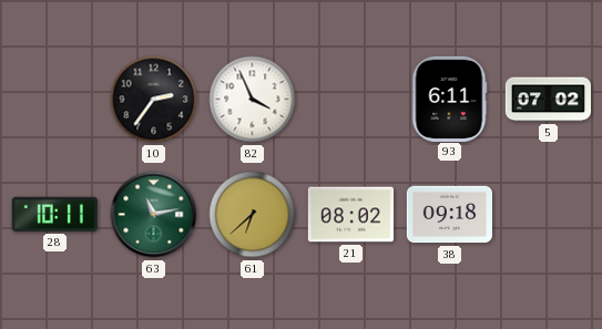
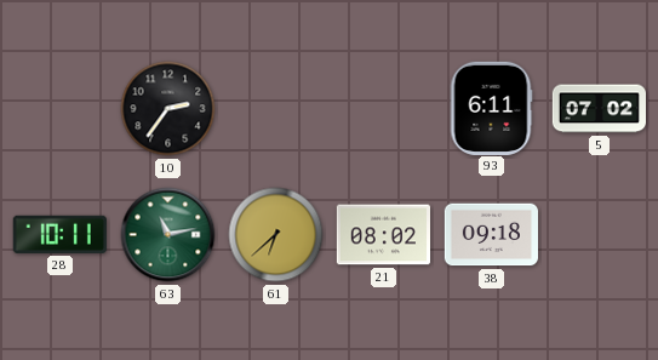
82: 3:56 -> none
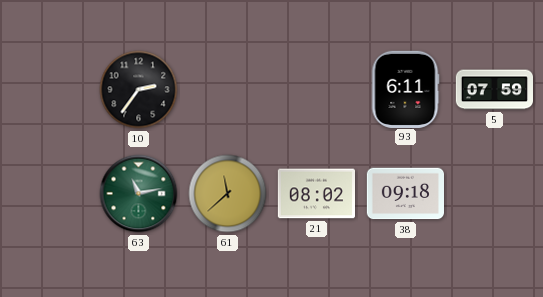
5: 07:02 -> 07:59
28: 10:11 -> none
61: 6:38 -> 11:38
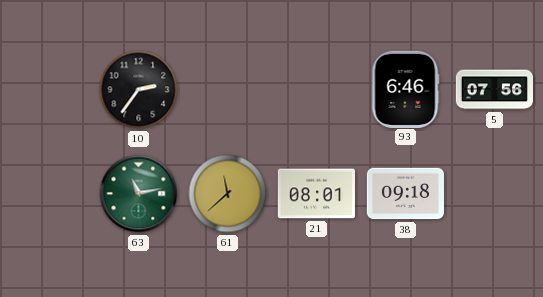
93: 6:11 -> 6:46
5: 07:59 -> 07:56
21: 08:02 -> 08:01
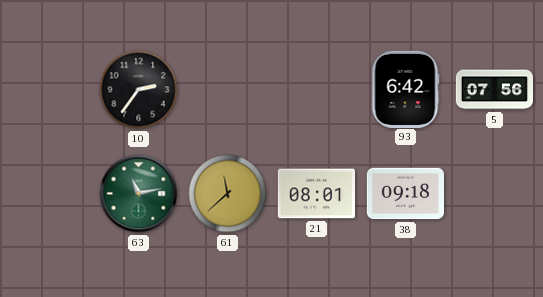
93: 6:46 -> 6:42
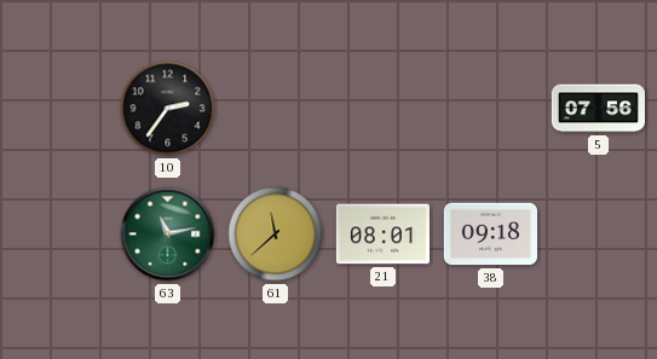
93: 6:42 -> none
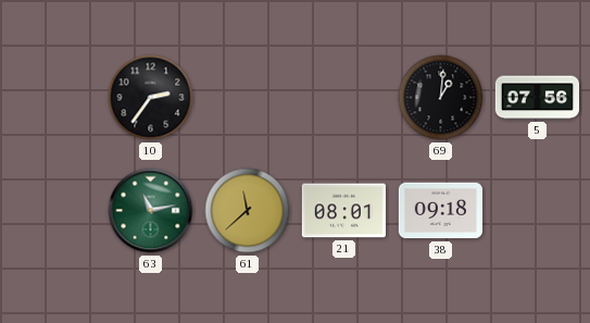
69: none -> 1:01
